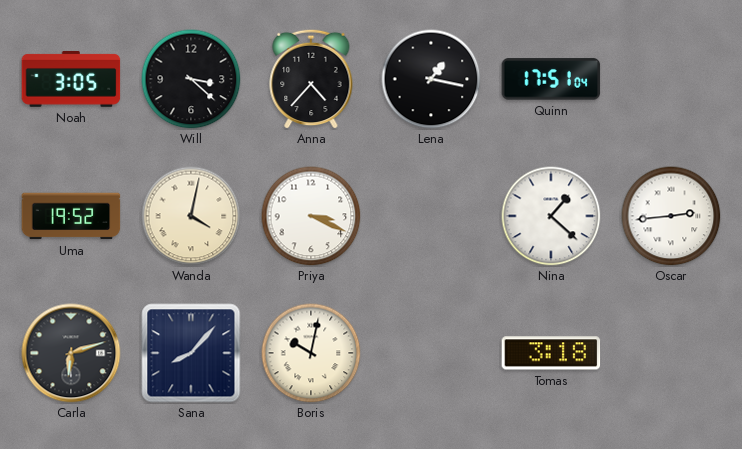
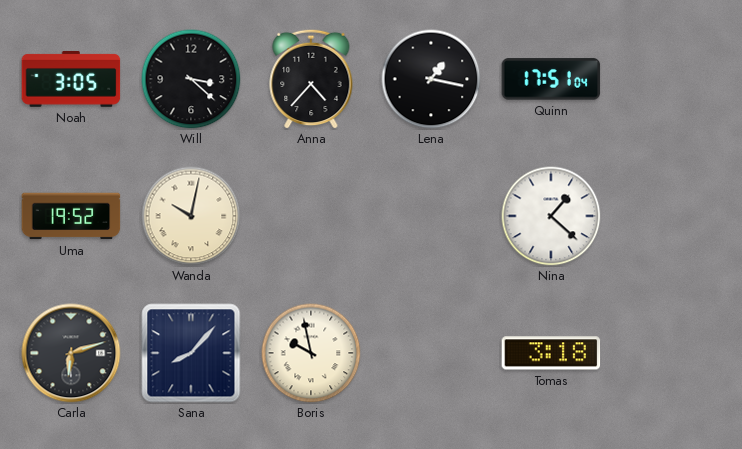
Wanda: 4:02 -> 10:02
Priya: 3:19 -> none
Oscar: 2:44 -> none
Boris: 10:02 -> 9:58
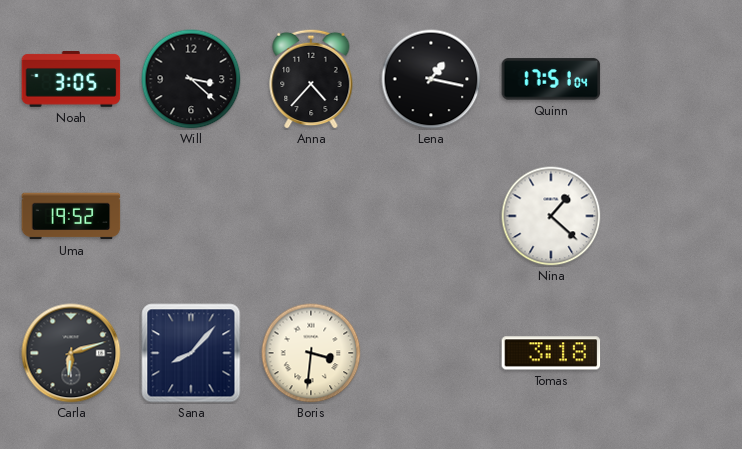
Wanda: 10:02 -> none
Boris: 9:58 -> 3:31
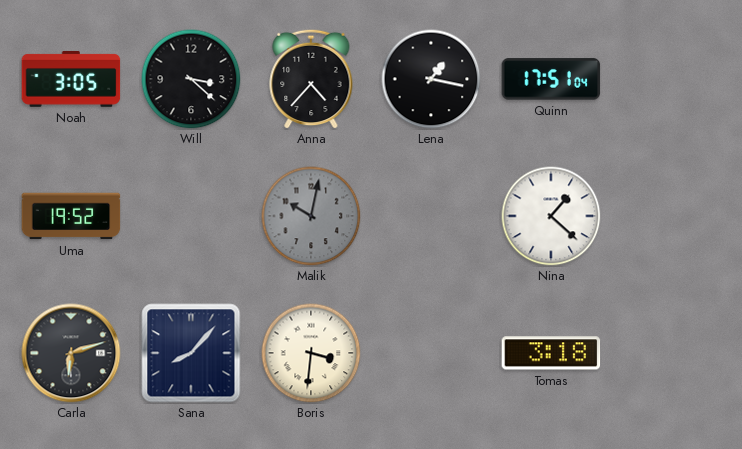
Malik: none -> 10:02
